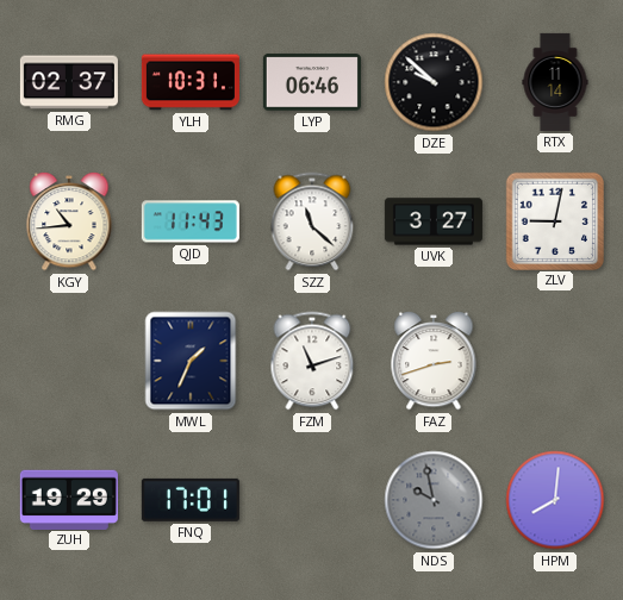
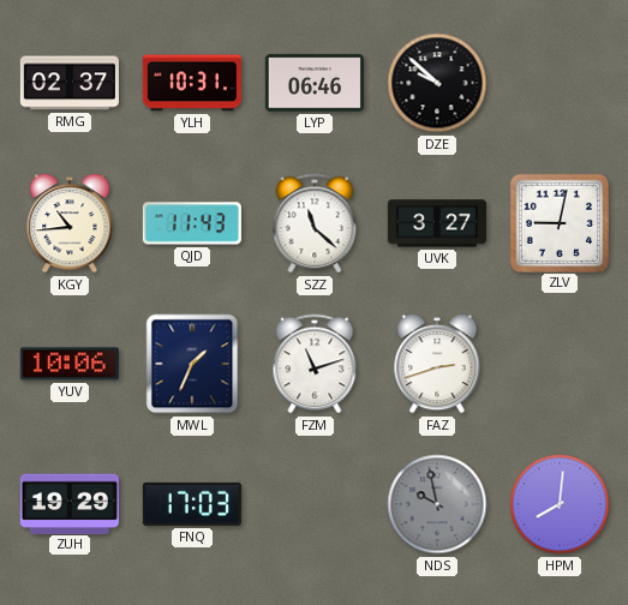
RTX: 11:14 -> none
YUV: none -> 10:06
FNQ: 17:01 -> 17:03
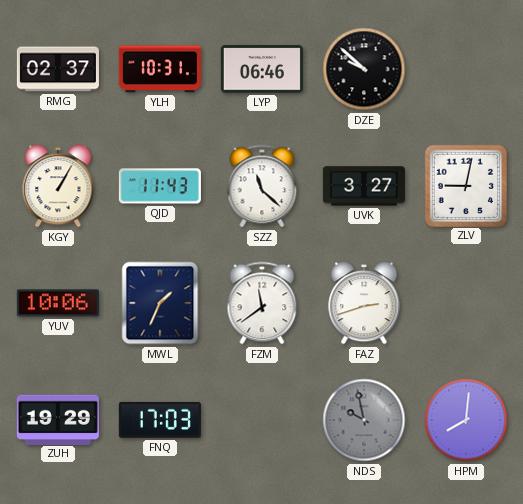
KGY: 10:44 -> 1:05
FZM: 11:12 -> 11:39
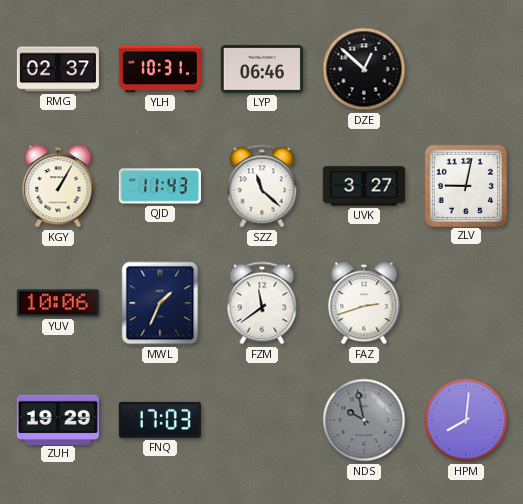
DZE: 9:52 -> 12:52
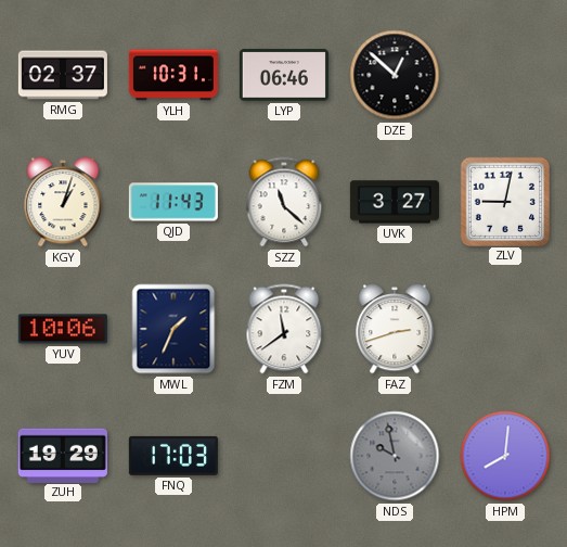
KGY: 1:05 -> 1:03
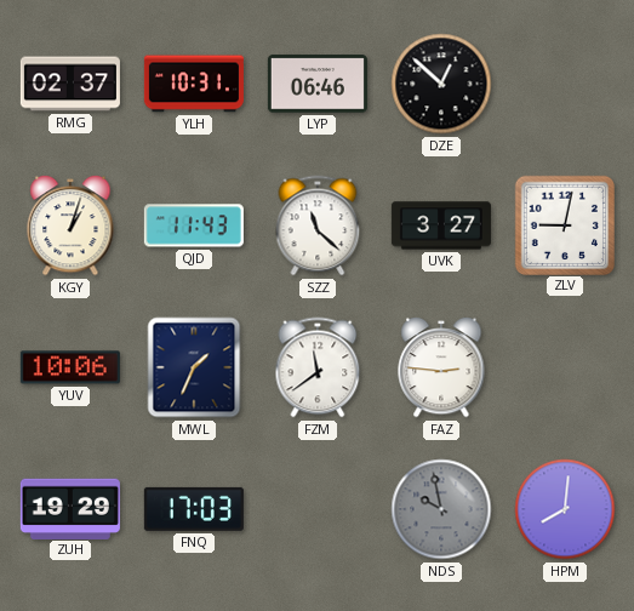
FAZ: 2:42 -> 2:46
